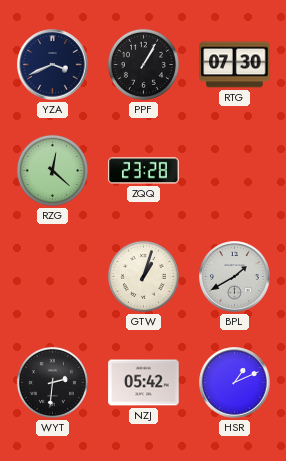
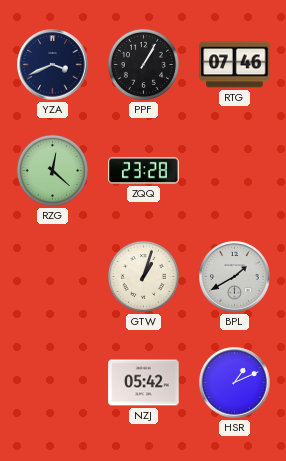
RTG: 07:30 -> 07:46
WYT: 2:31 -> none
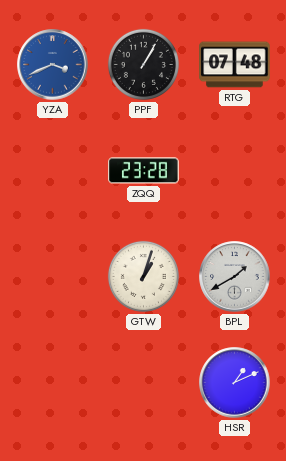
YZA dial: navy -> blue
RTG: 07:46 -> 07:48
RZG: 12:22 -> none
NZJ: 05:42 -> none
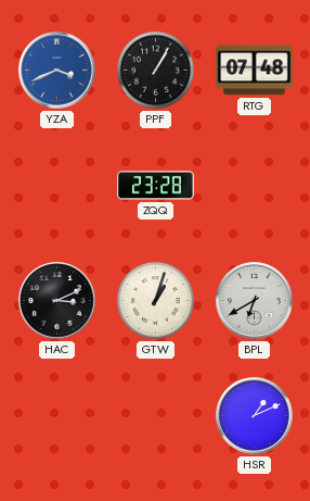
HAC: none -> 3:11
BPL: 1:40 -> 6:40
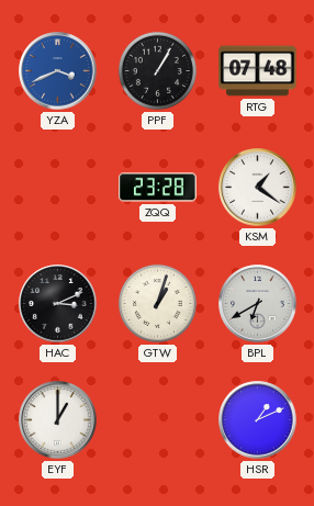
KSM: none -> 1:21
EYF: none -> 1:00
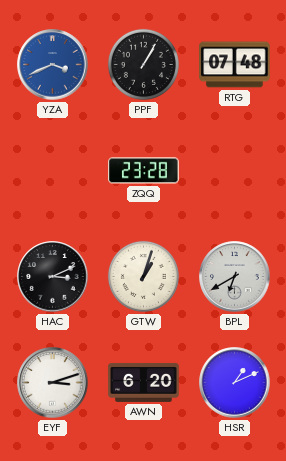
KSM: 1:21 -> none
EYF: 1:00 -> 3:12
AWN: none -> 6:20
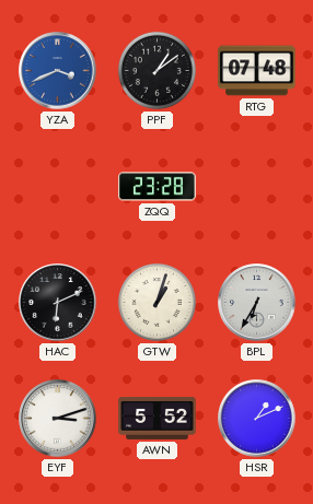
PPF: 1:05 -> 1:09
HAC: 3:11 -> 6:11
BPL: 6:40 -> 6:35
AWN: 6:20 -> 5:52
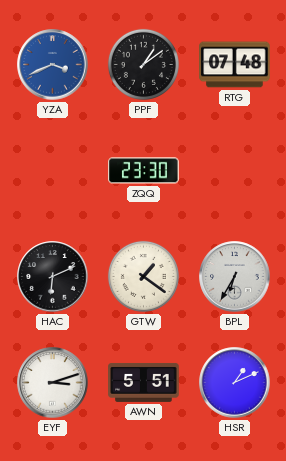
ZQQ: 23:28 -> 23:30
GTW: 1:03 -> 1:21
AWN: 5:52 -> 5:51
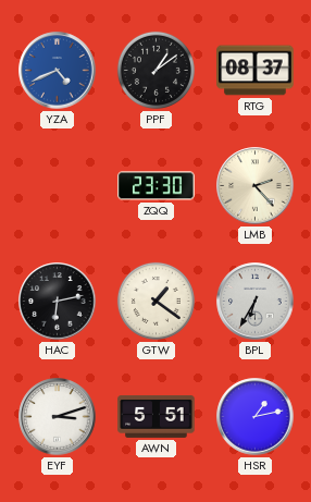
YZA: 3:41 -> 4:41
RTG: 07:48 -> 08:37
LMB: none -> 2:23
HAC: 6:11 -> 6:13
HSR: 1:11 -> 1:13
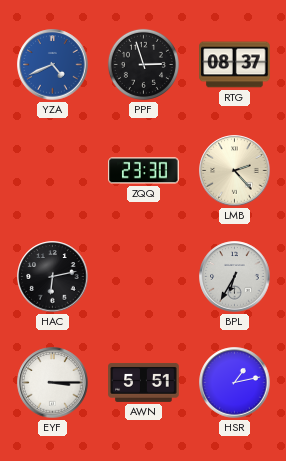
PPF: 1:09 -> 2:57
GTW: 1:21 -> none
EYF: 3:12 -> 3:15
